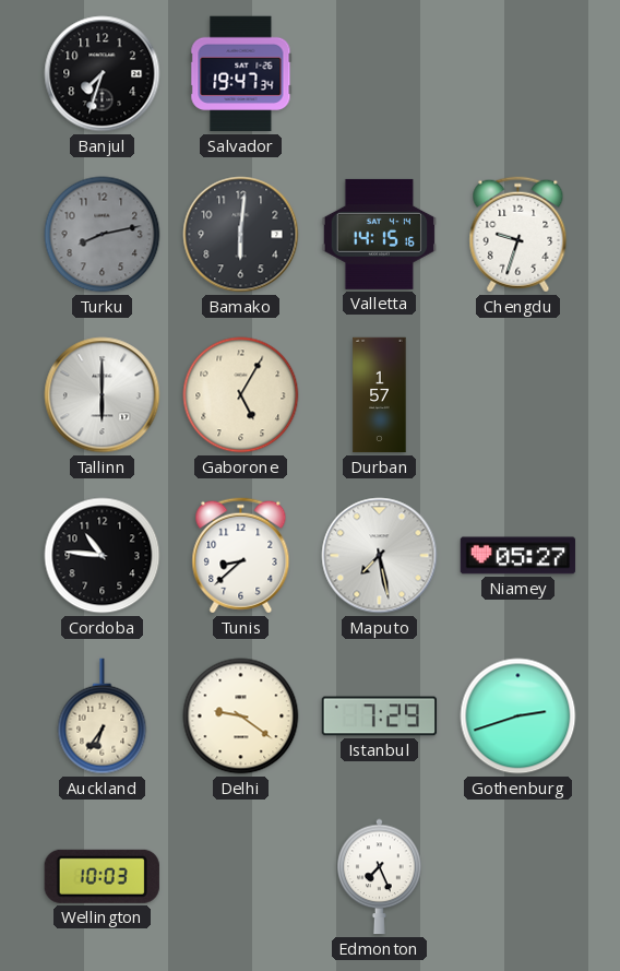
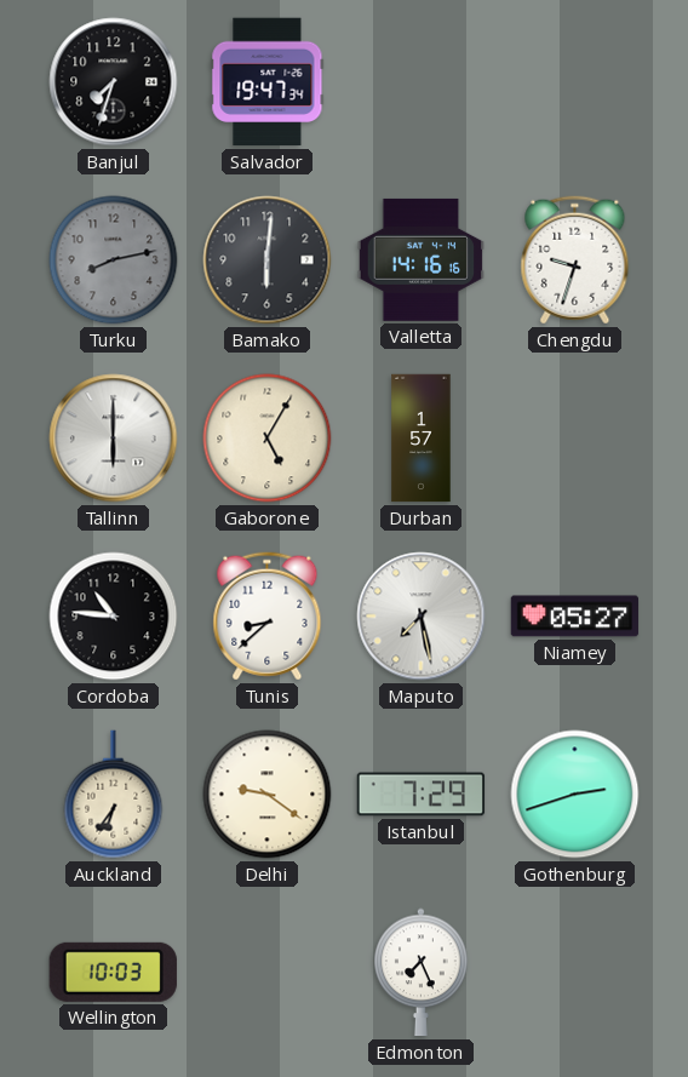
Valletta: 14:15 -> 14:16
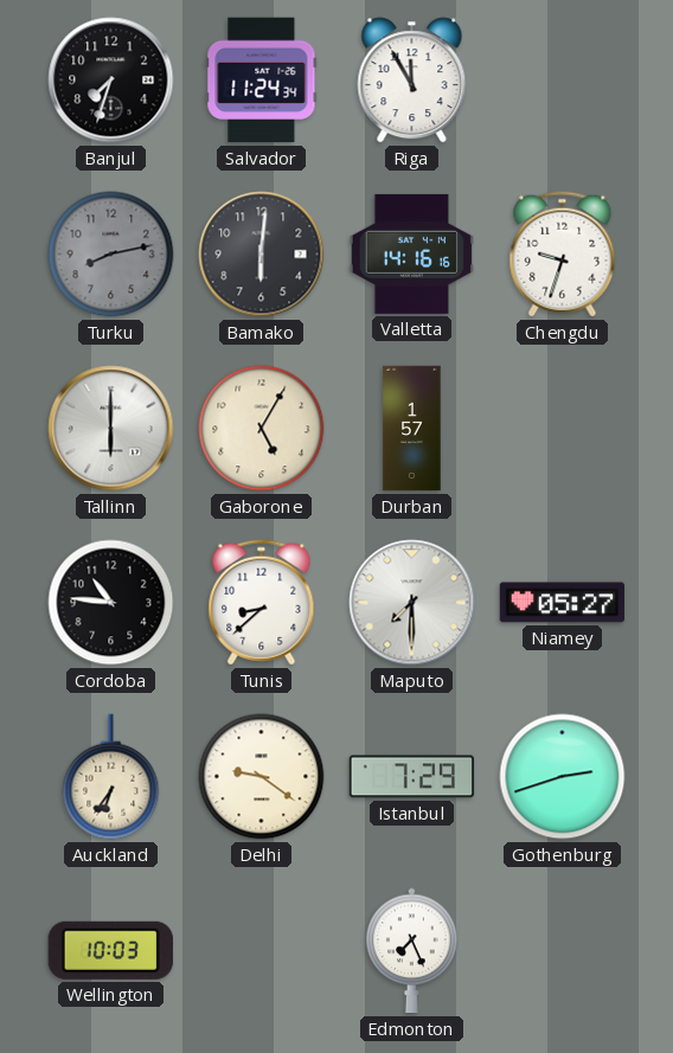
Salvador: 19:47 -> 11:24
Riga: none -> 11:55
Maputo: 7:28 -> 7:30
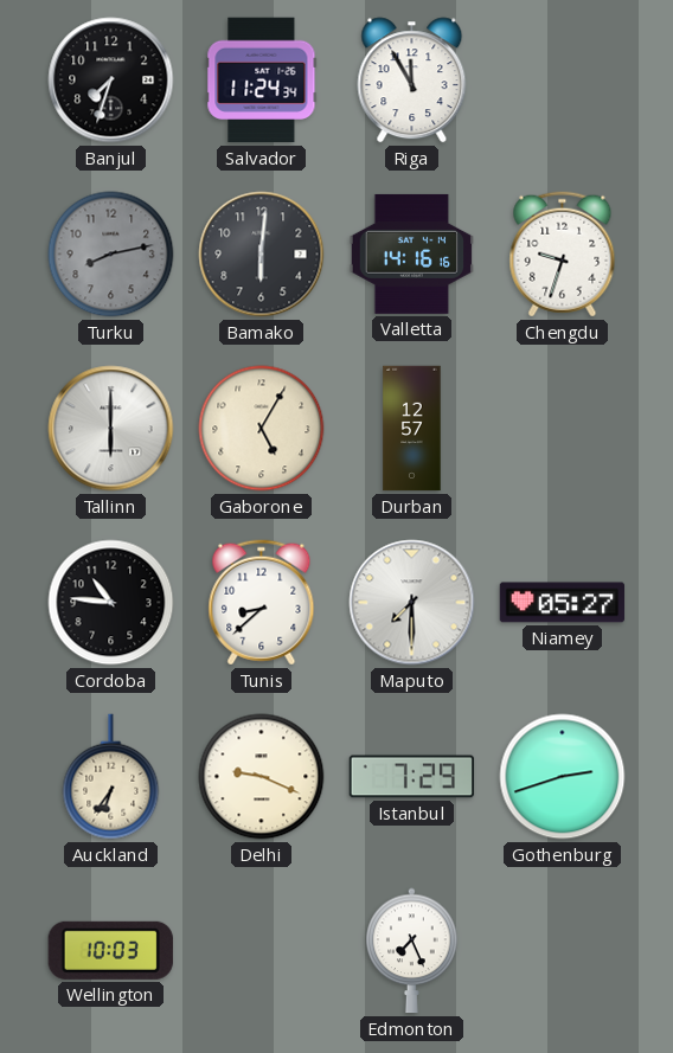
Durban: 1:57 -> 12:57
Delhi: 9:21 -> 9:19
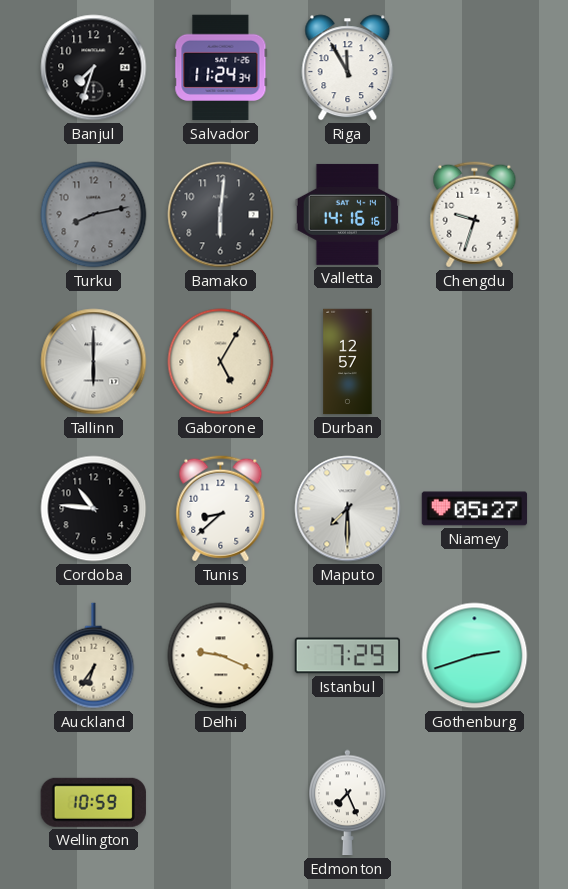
Wellington: 10:03 -> 10:59
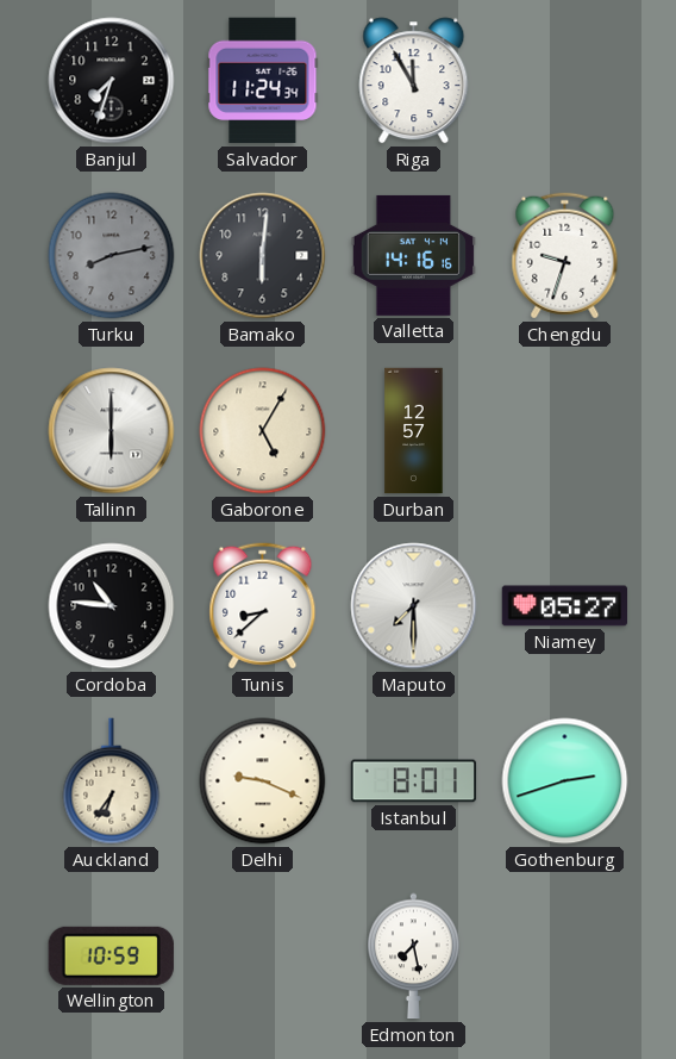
Istanbul: 7:29 -> 8:01
Edmonton: 7:26 -> 7:28
